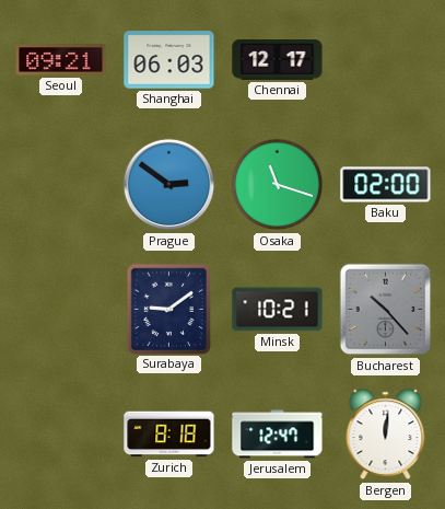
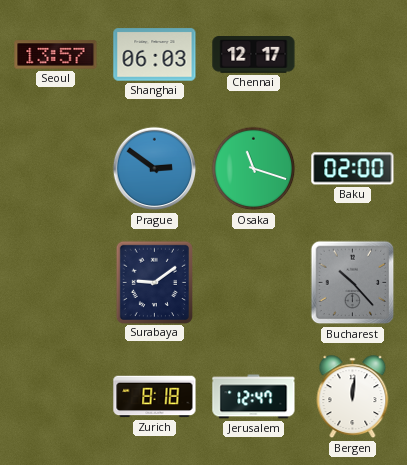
Seoul: 09:21 -> 13:57
Minsk: 10:21 -> none
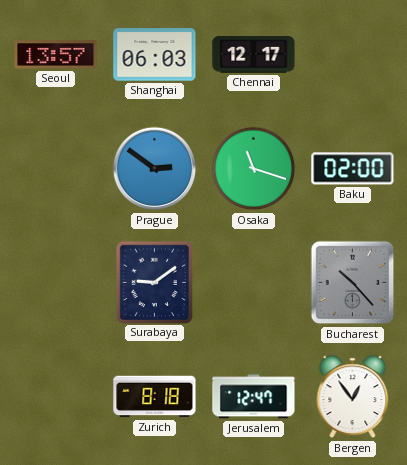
Bergen: 12:01 -> 12:54
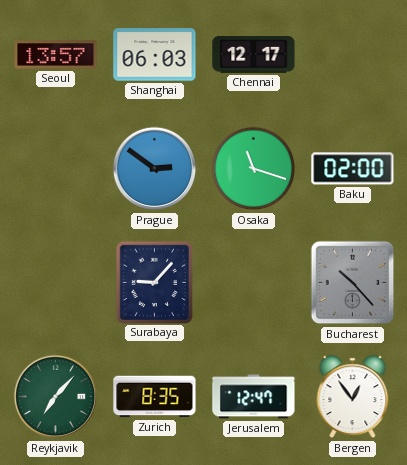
Surabaya: 9:09 -> 9:07
Reykjavik: none -> 7:07
Zurich: 8:18 -> 8:35
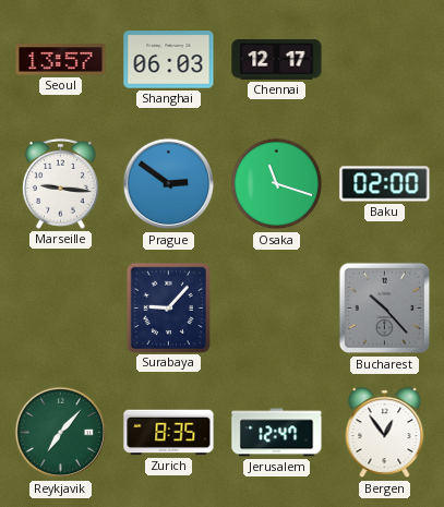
Marseille: none -> 9:16
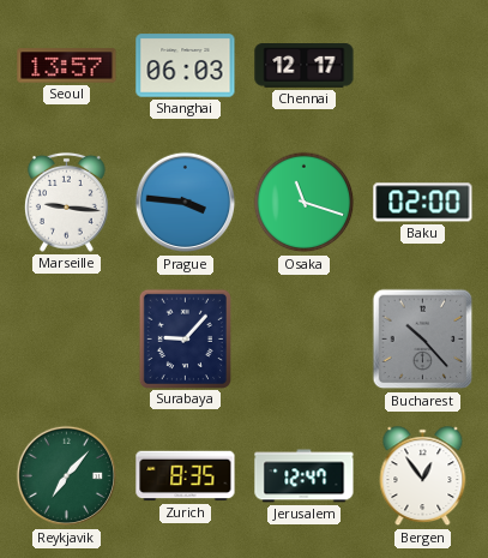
Prague: 2:51 -> 3:46
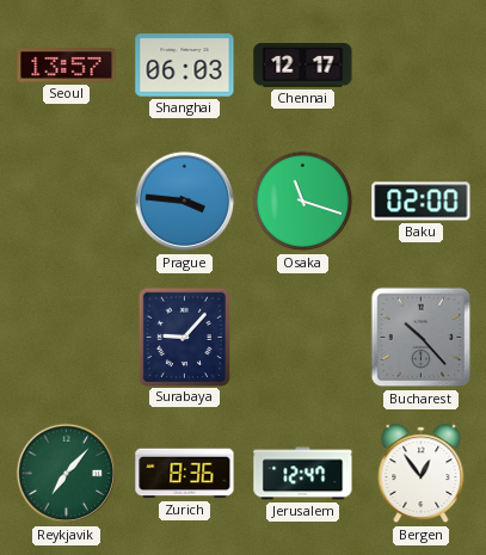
Marseille: 9:16 -> none
Zurich: 8:35 -> 8:36
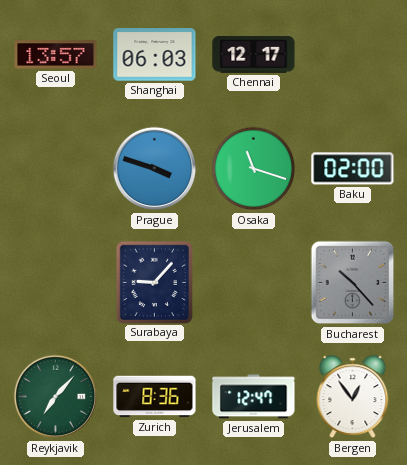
Prague: 3:46 -> 3:48
